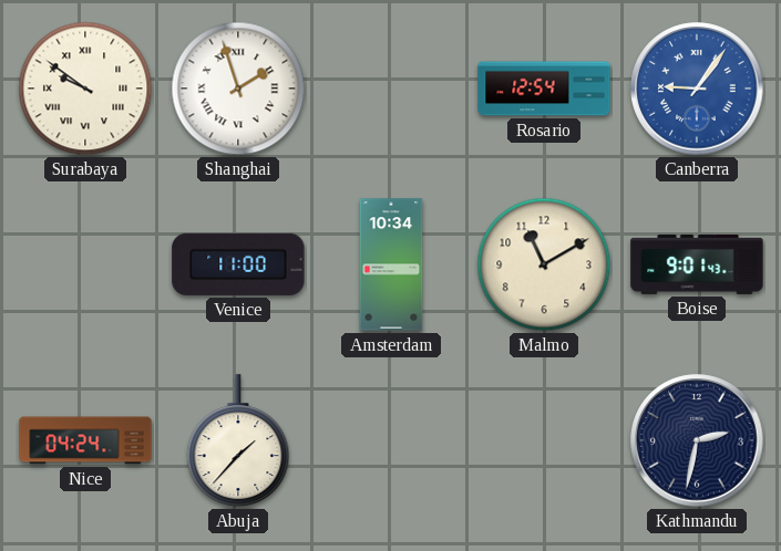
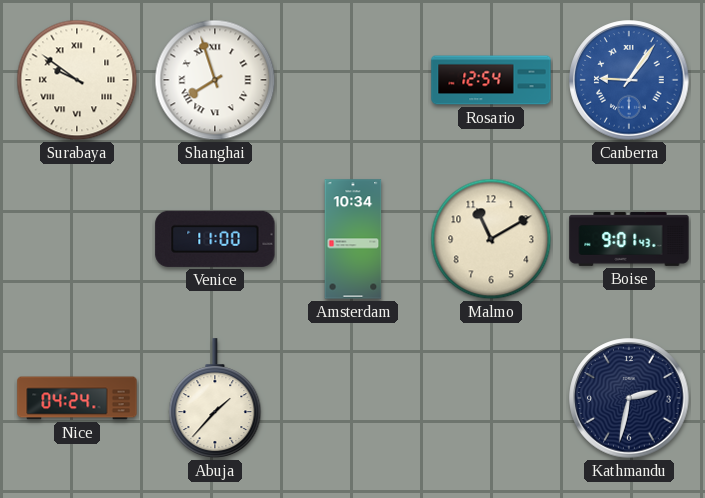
Shanghai: 1:57 -> 7:57
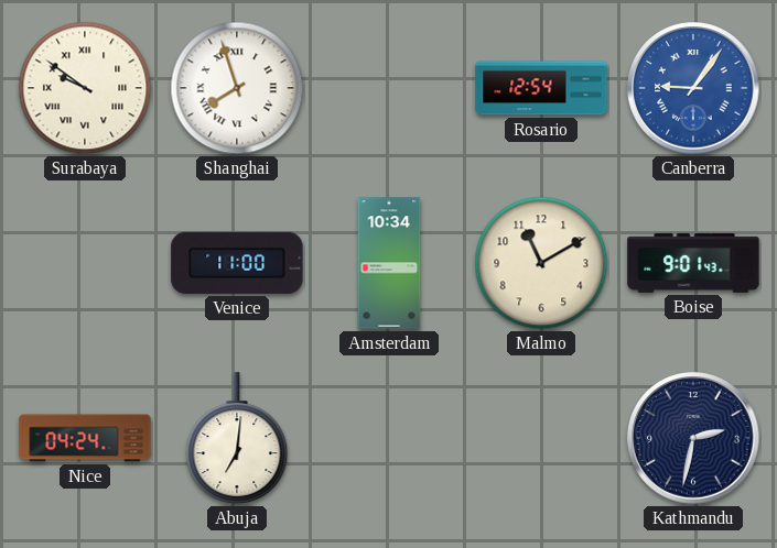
Abuja: 1:37 -> 7:01
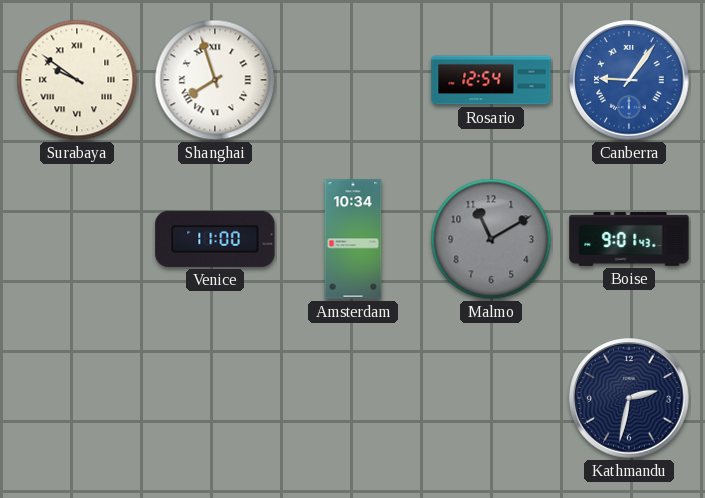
Malmo dial: cream -> grey
Nice: 04:24 -> none
Abuja: 7:01 -> none
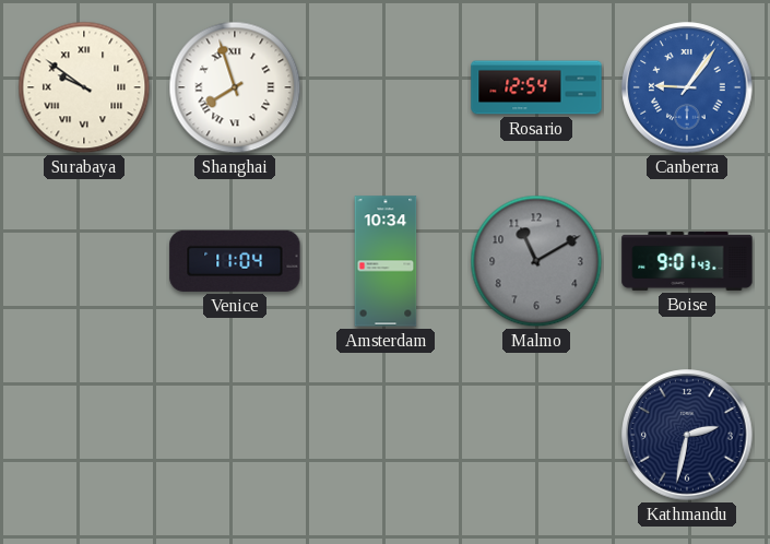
Venice: 11:00 -> 11:04
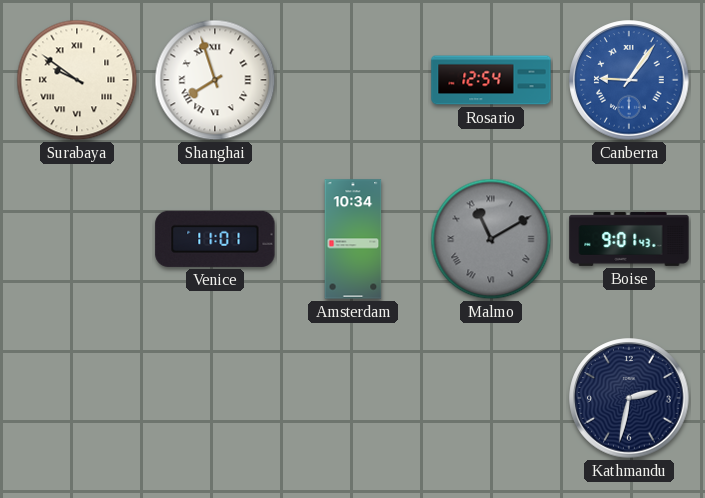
Venice: 11:04 -> 11:01
Malmo numerals: Arabic -> Roman
